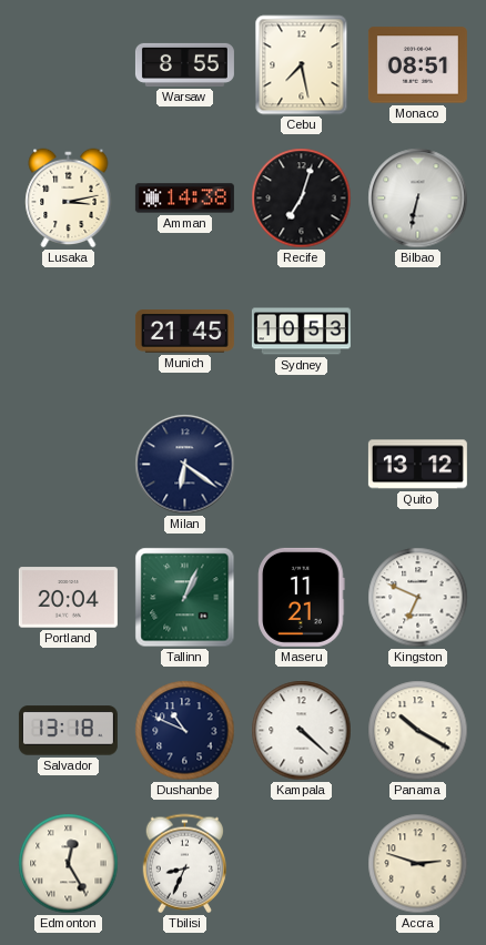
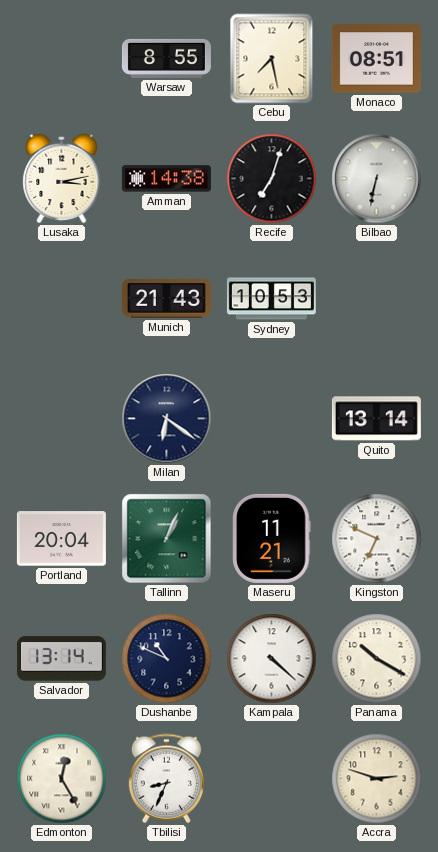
Munich: 21:45 -> 21:43
Quito: 13:12 -> 13:14
Salvador: 13:18 -> 13:14
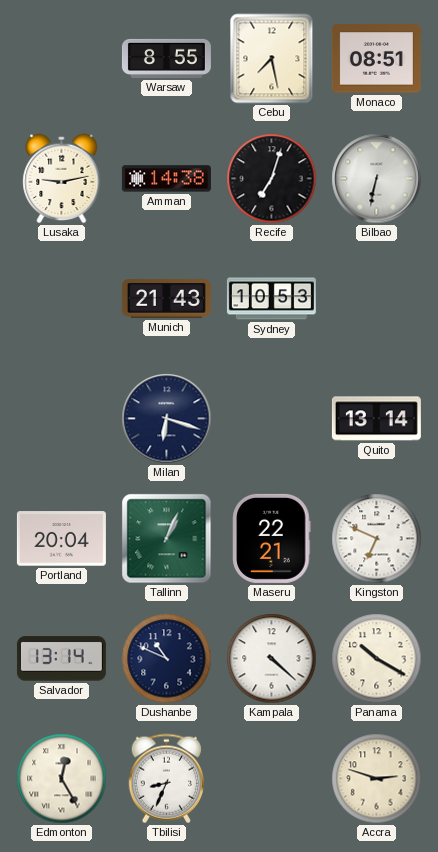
Lusaka: 3:13 -> 9:13
Milan: 6:21 -> 6:18
Maseru: 11:21 -> 22:21
